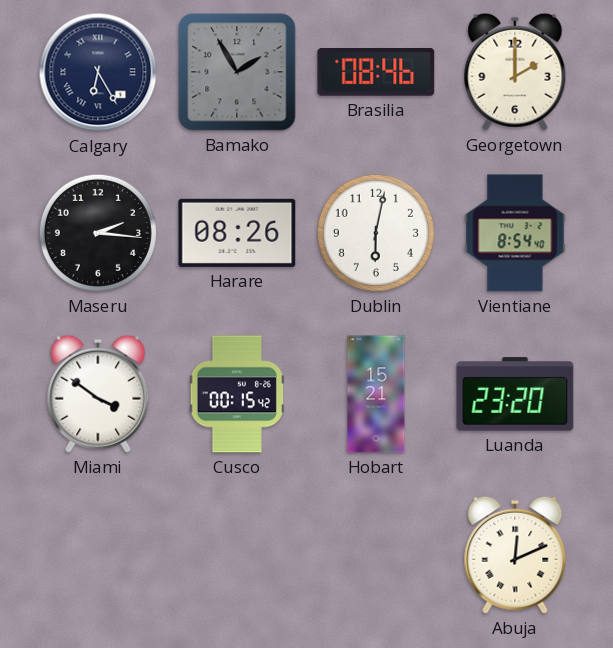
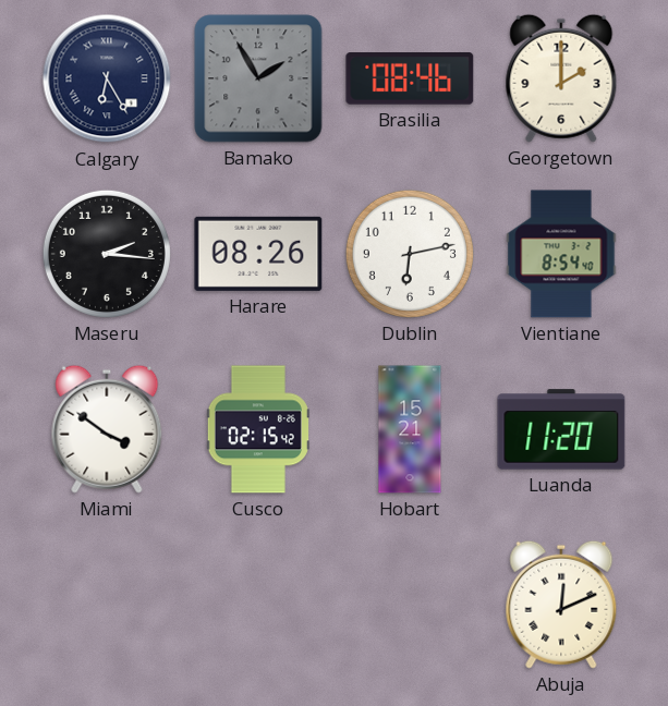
Dublin: 6:02 -> 6:13
Cusco: 00:15 -> 02:15
Luanda: 23:20 -> 11:20
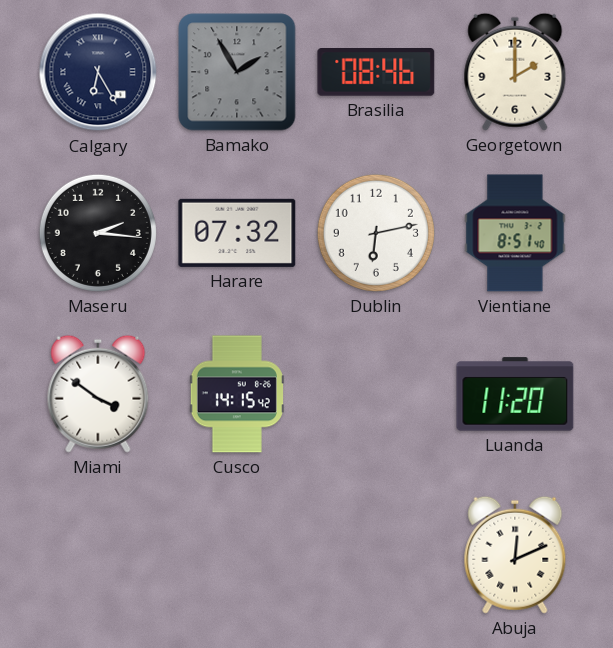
Harare: 08:26 -> 07:32
Vientiane: 8:54 -> 8:51
Cusco: 02:15 -> 14:15
Hobart: 15:21 -> none
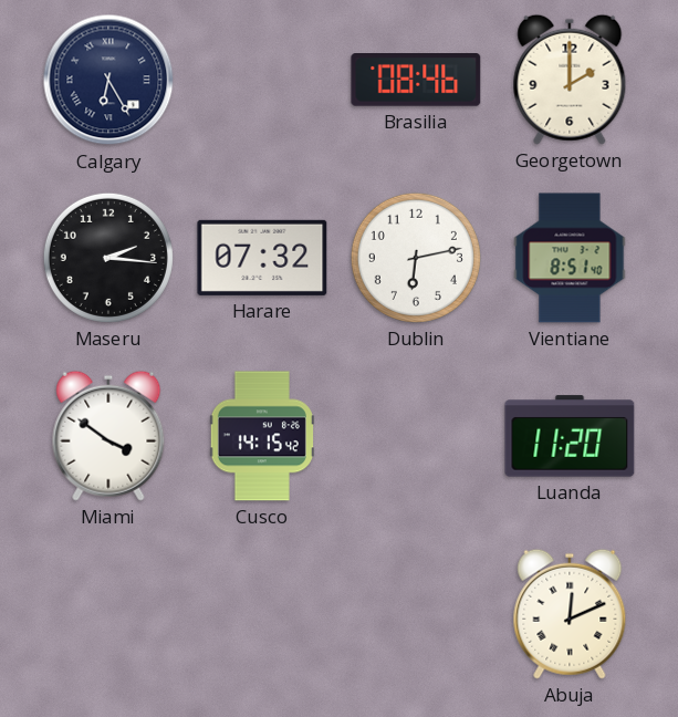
Bamako: 1:55 -> none
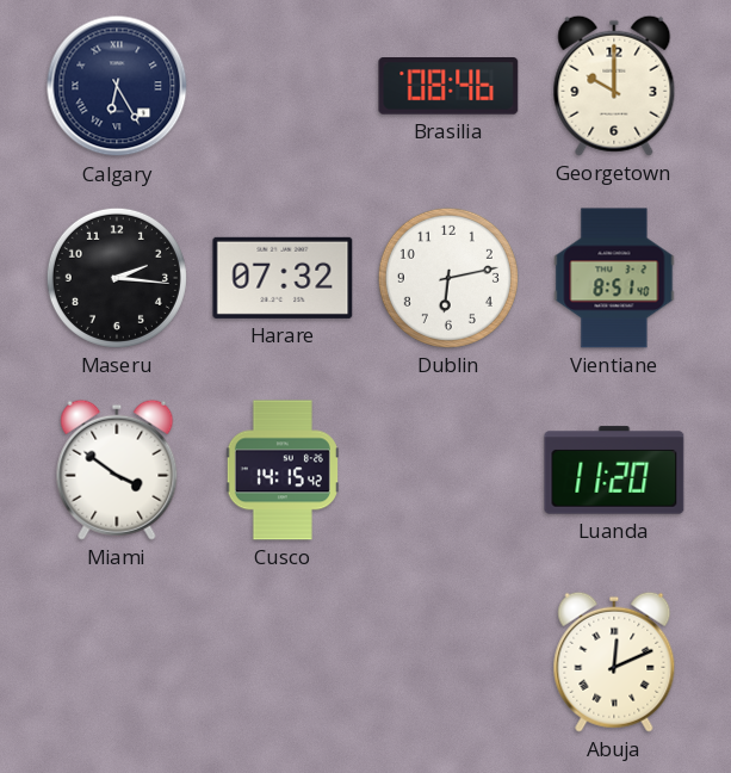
Georgetown: 2:00 -> 10:00
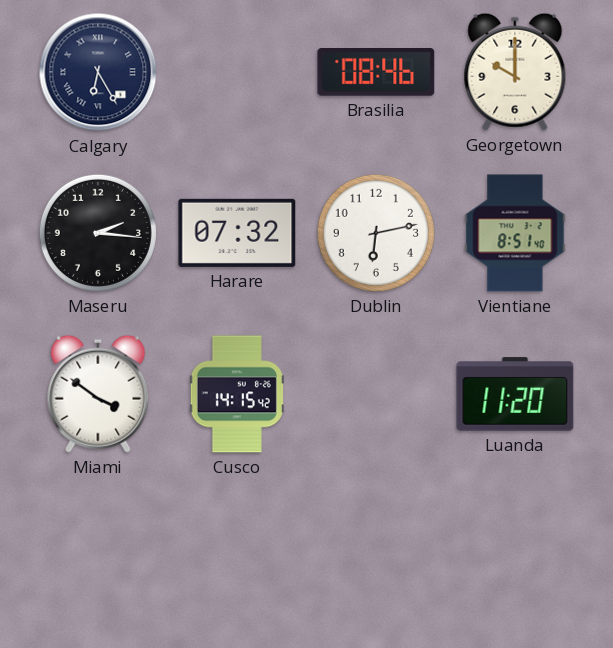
Abuja: 12:11 -> none
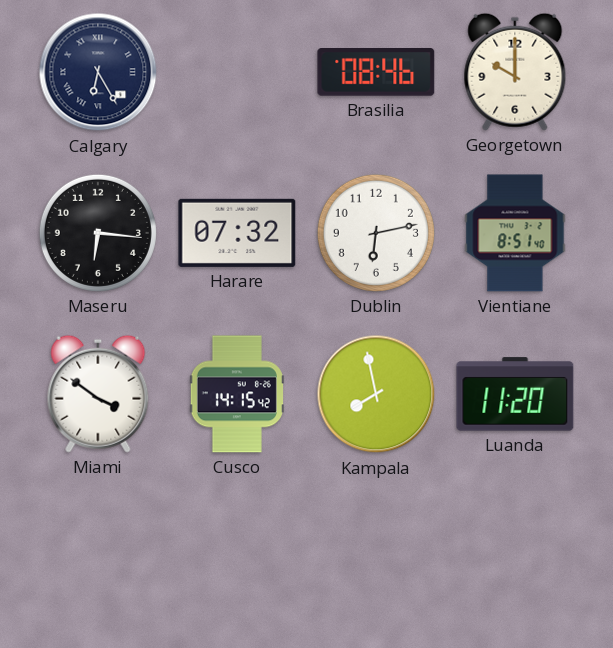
Maseru: 2:16 -> 6:16
Kampala: none -> 7:58
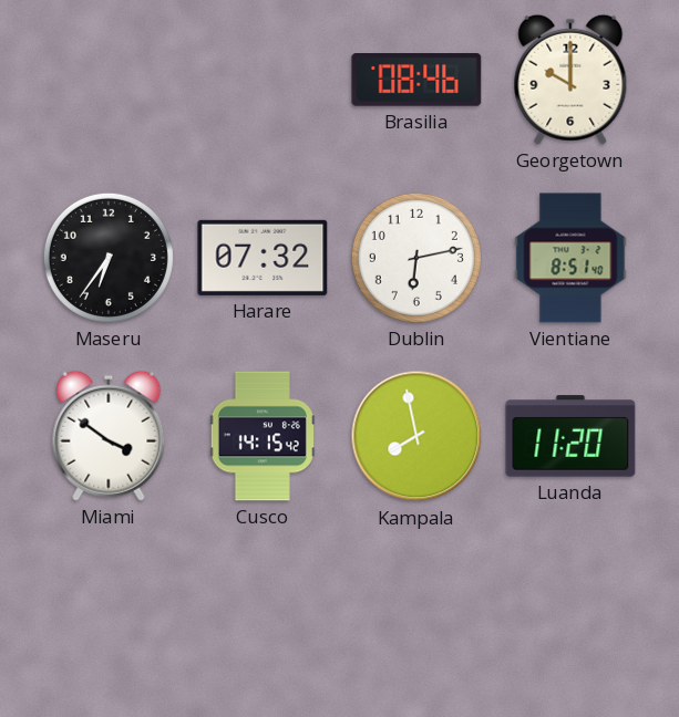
Calgary: 6:25 -> none
Maseru: 6:16 -> 6:36
